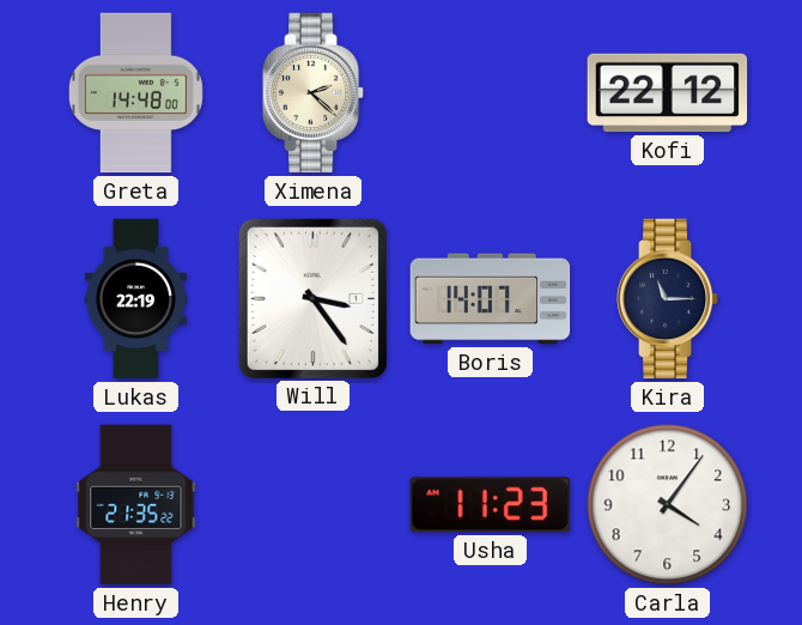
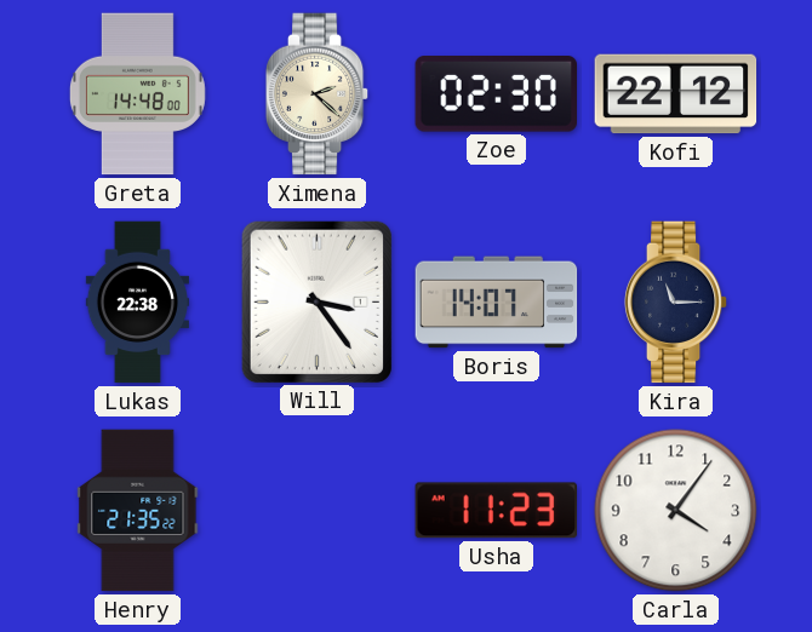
Zoe: none -> 02:30
Lukas: 22:19 -> 22:38
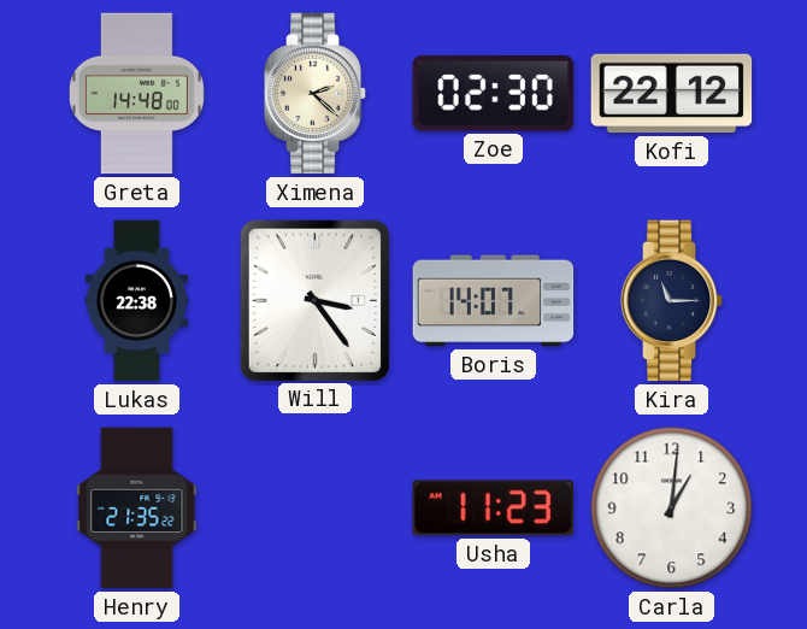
Carla: 4:06 -> 1:01
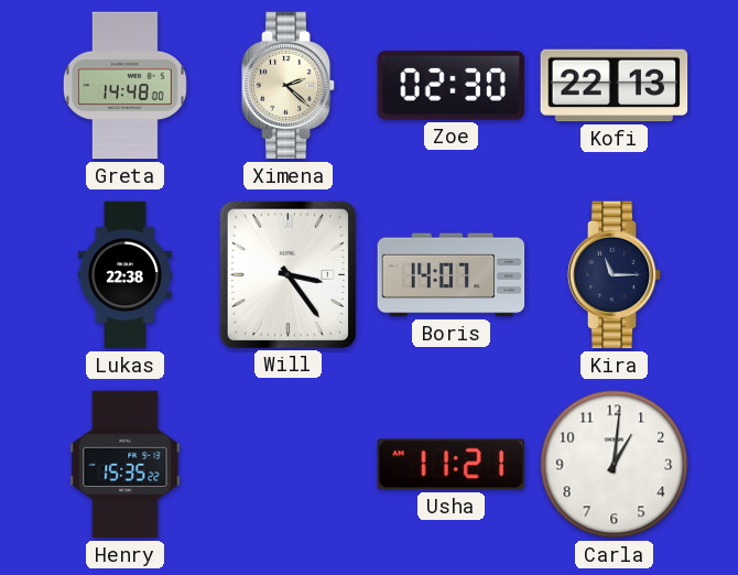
Kofi: 22:12 -> 22:13
Henry: 21:35 -> 15:35
Usha: 11:23 -> 11:21
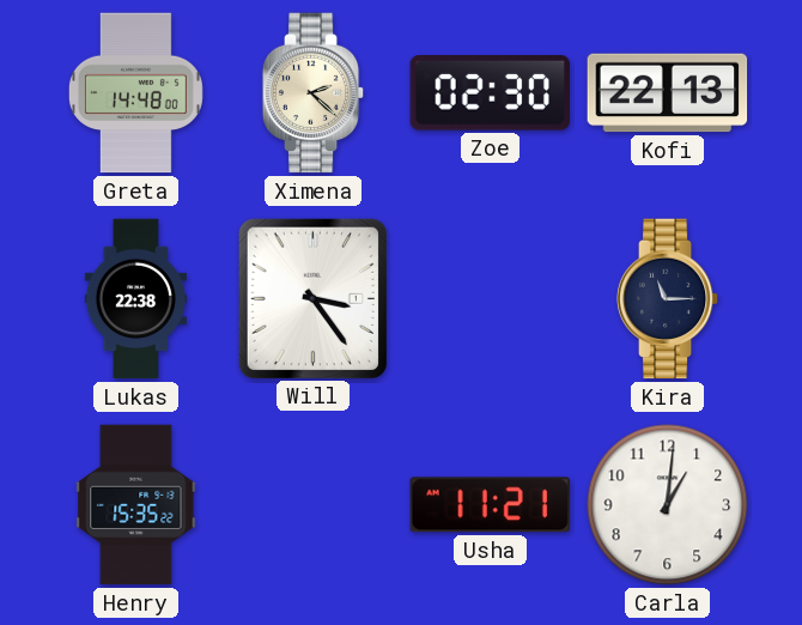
Boris: 14:07 -> none
